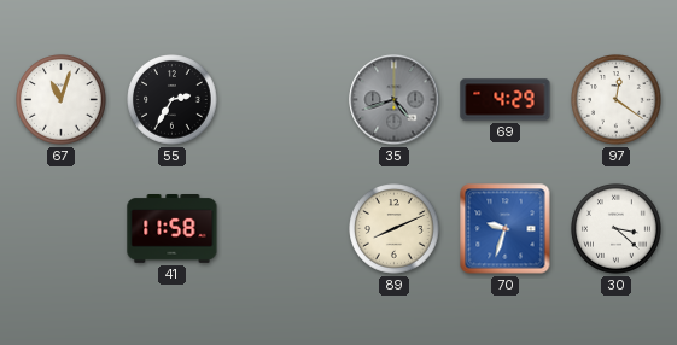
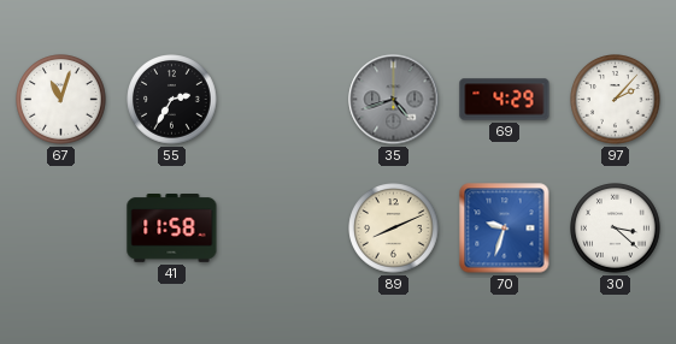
97: 12:21 -> 2:07
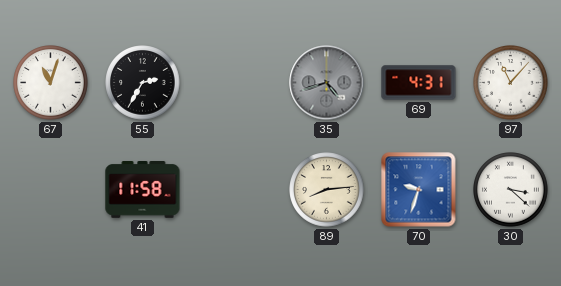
69: 4:29 -> 4:31
97: 2:07 -> 11:07
89: 8:11 -> 8:14
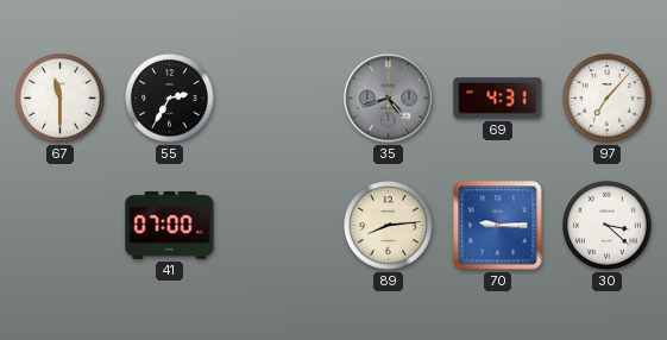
67: 11:03 -> 11:30
97: 11:07 -> 7:07
41: 11:58 -> 07:00
70: 9:33 -> 9:15
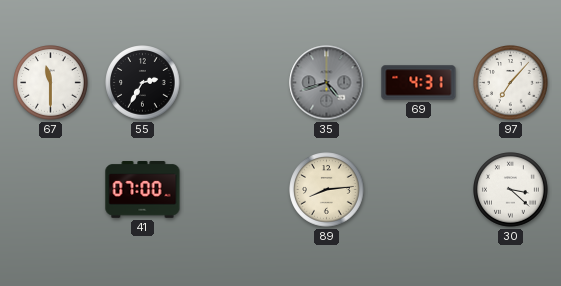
70: 9:15 -> none
